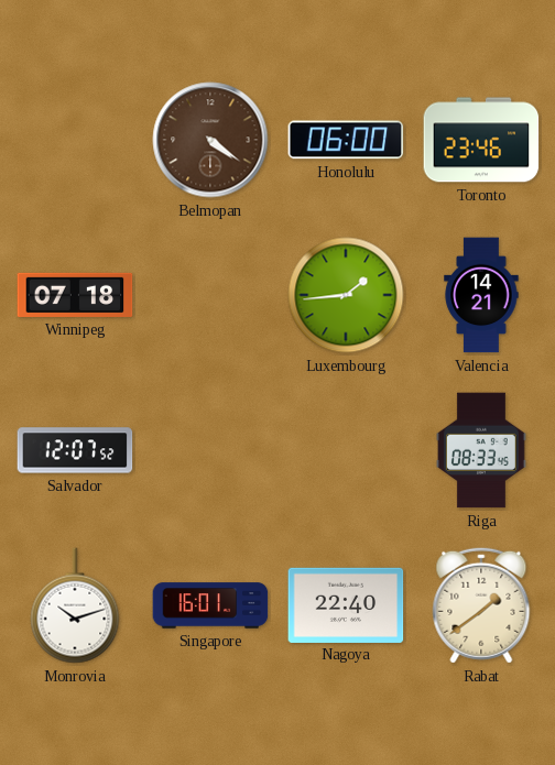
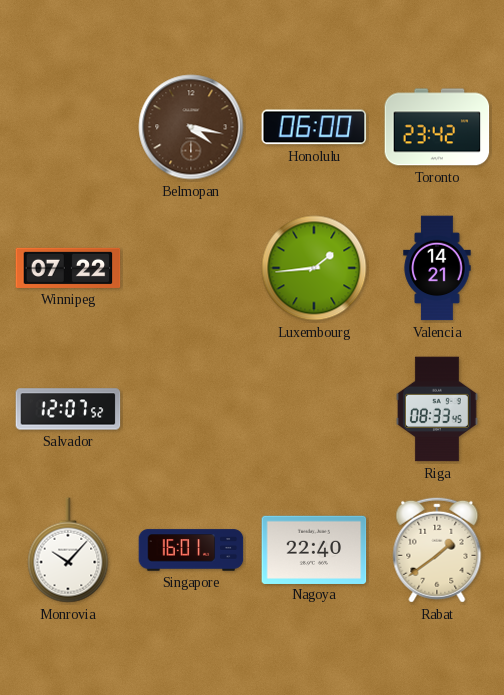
Belmopan: 4:21 -> 4:17
Toronto: 23:46 -> 23:42
Winnipeg: 07:18 -> 07:22
Monrovia: 10:12 -> 10:07
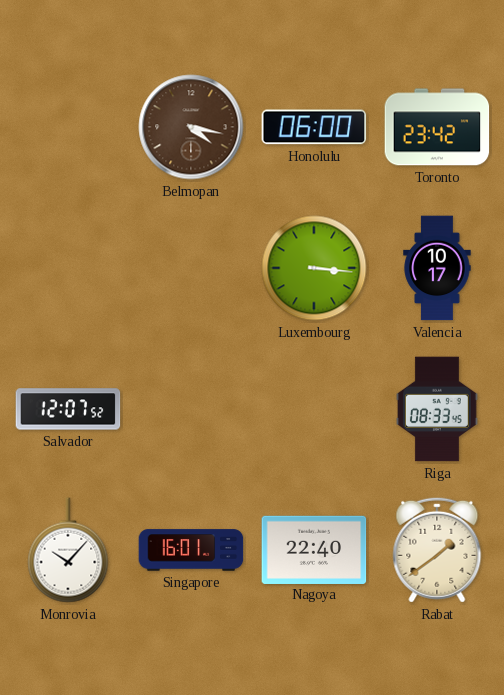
Winnipeg: 07:22 -> none
Luxembourg: 1:44 -> 3:16
Valencia: 14:21 -> 10:17
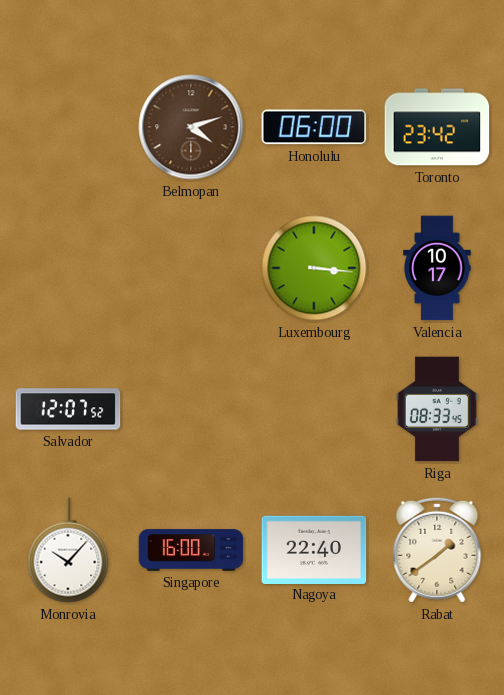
Belmopan: 4:17 -> 4:12
Singapore: 16:01 -> 16:00
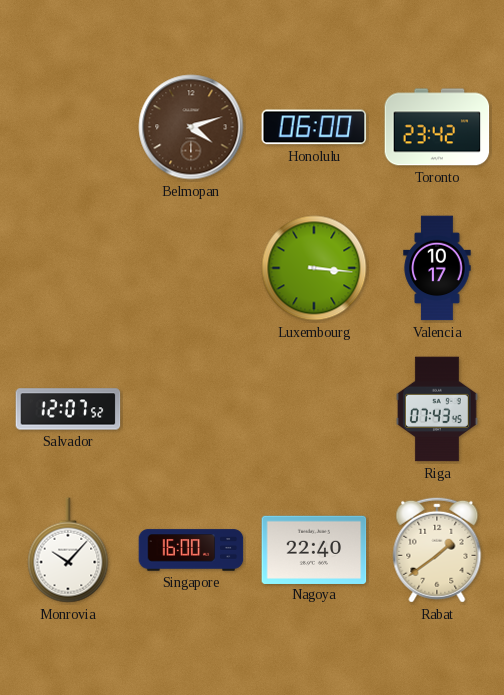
Riga: 08:33 -> 07:43
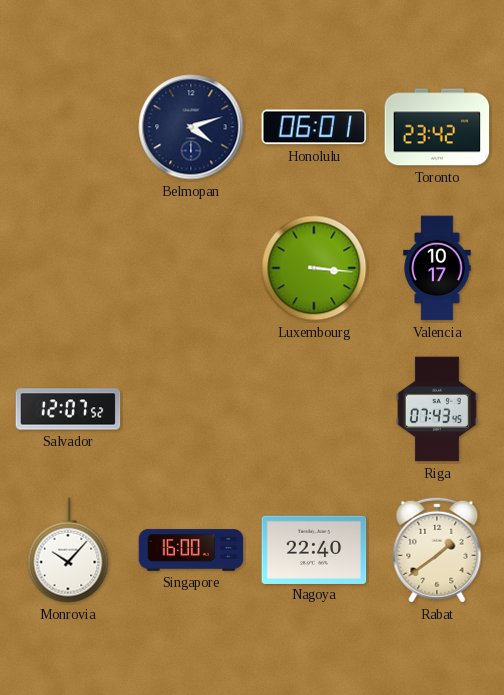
Belmopan dial: brown -> navy
Honolulu: 06:00 -> 06:01
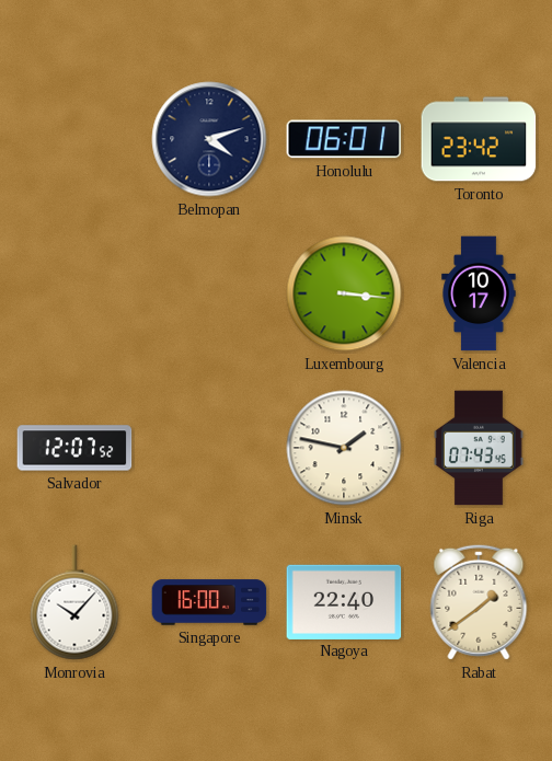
Minsk: none -> 1:47
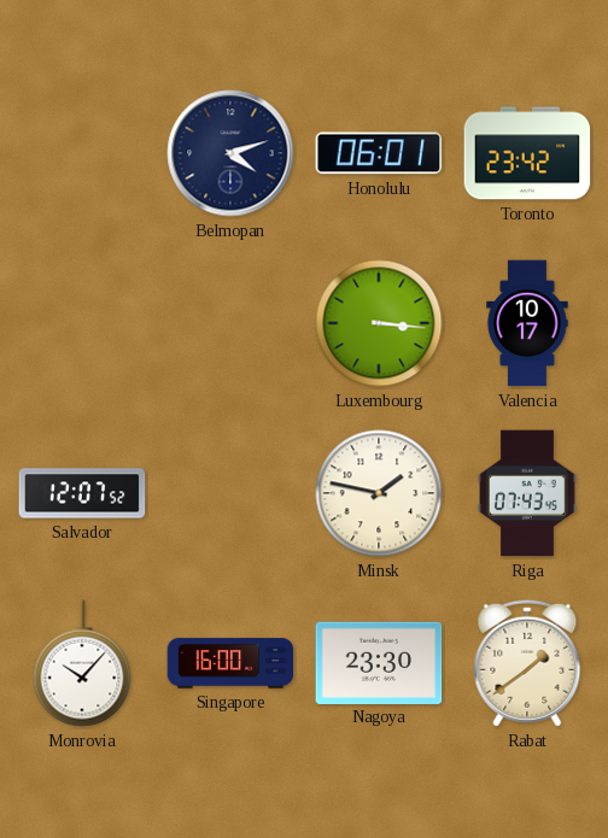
Nagoya: 22:40 -> 23:30
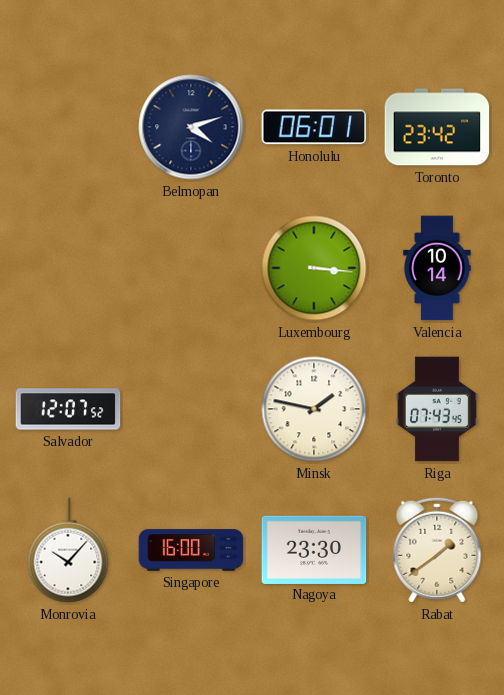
Valencia: 10:17 -> 10:14
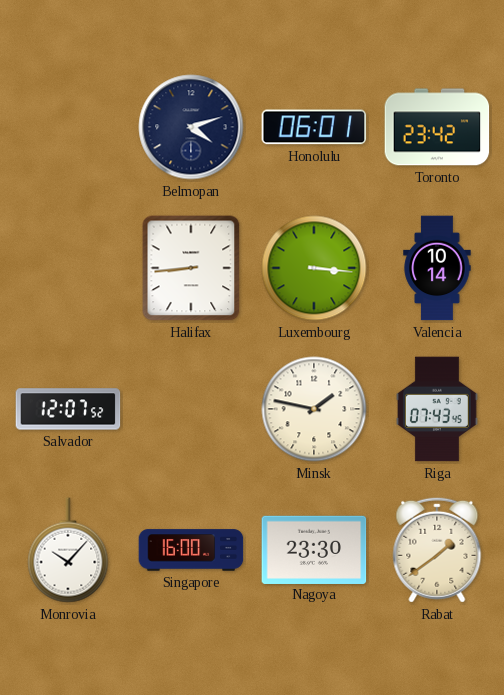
Halifax: none -> 8:44
